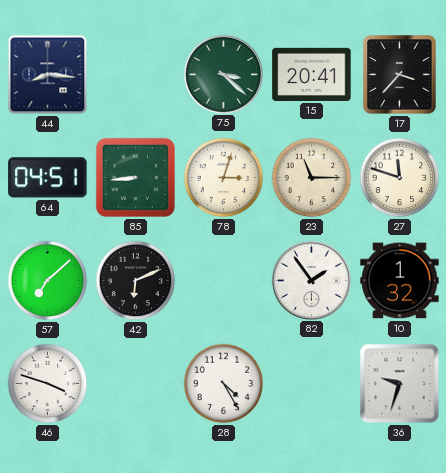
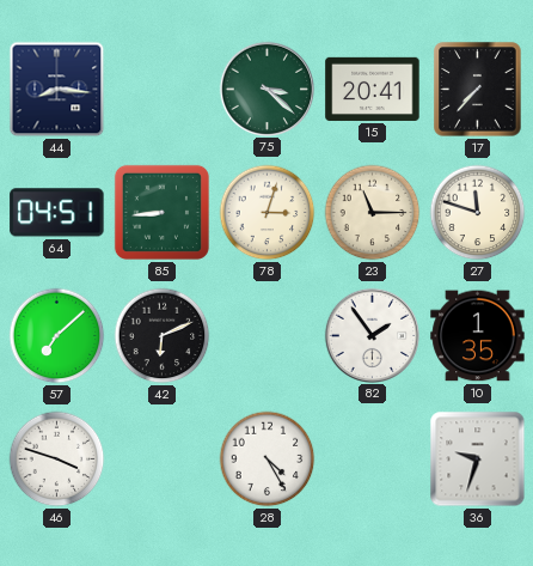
17: 3:37 -> 7:37
10: 1:32 -> 1:35
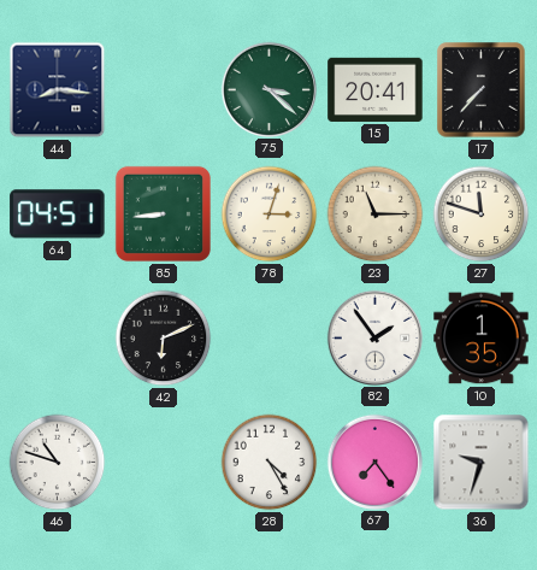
57: 7:08 -> none
46: 3:48 -> 10:48
67: none -> 7:24
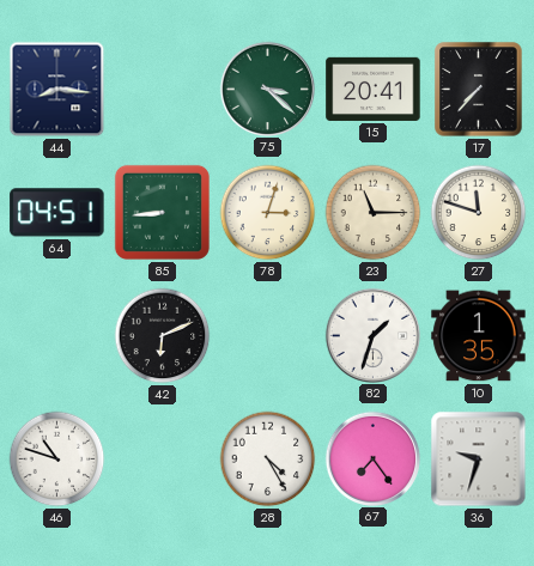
82: 1:54 -> 1:33
